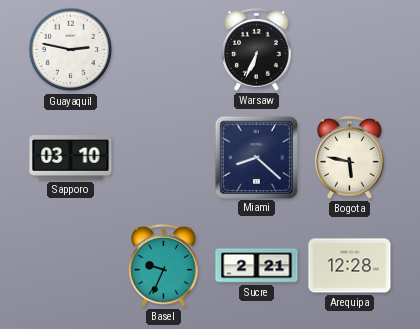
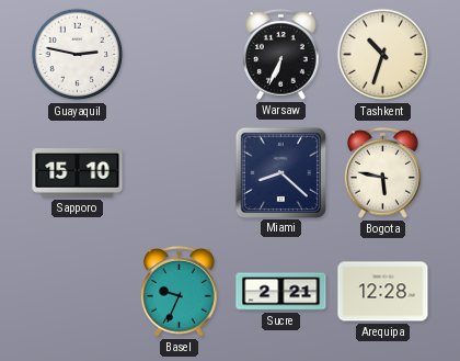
Tashkent: none -> 10:33
Sapporo: 03:10 -> 15:10
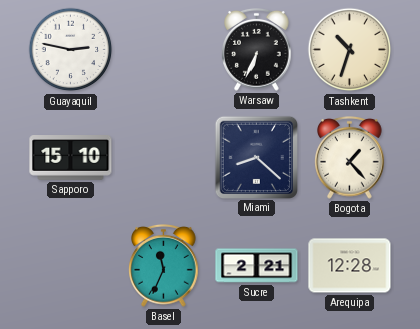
Bogota: 5:47 -> 1:23
Basel: 9:34 -> 11:34
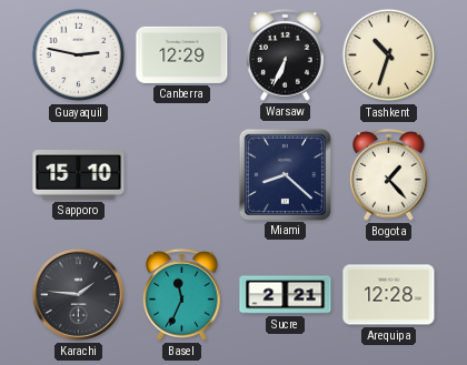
Canberra: none -> 12:29
Karachi: none -> 1:46
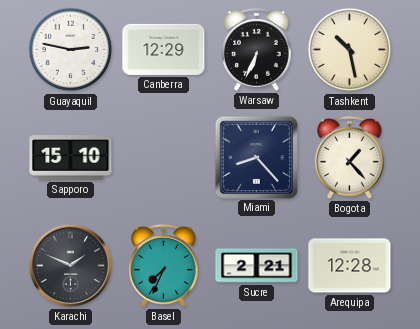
Tashkent: 10:33 -> 10:28
Miami: 8:22 -> 8:23
Karachi: 1:46 -> 1:49
Basel: 11:34 -> 7:34
